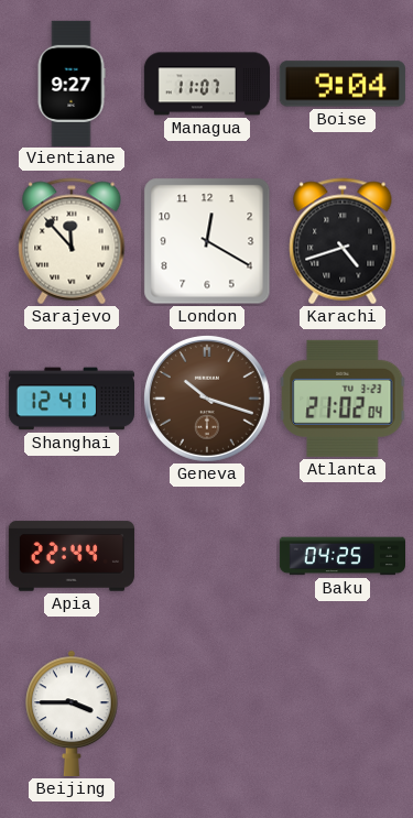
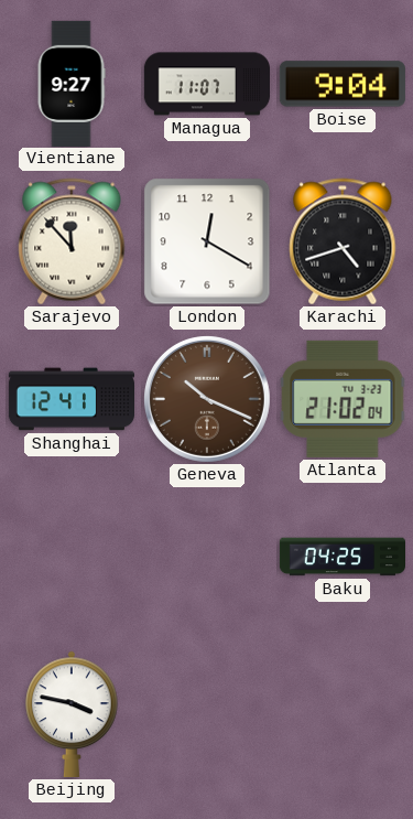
Geneva: 10:18 -> 10:19
Apia: 22:44 -> none
Beijing: 3:45 -> 3:47
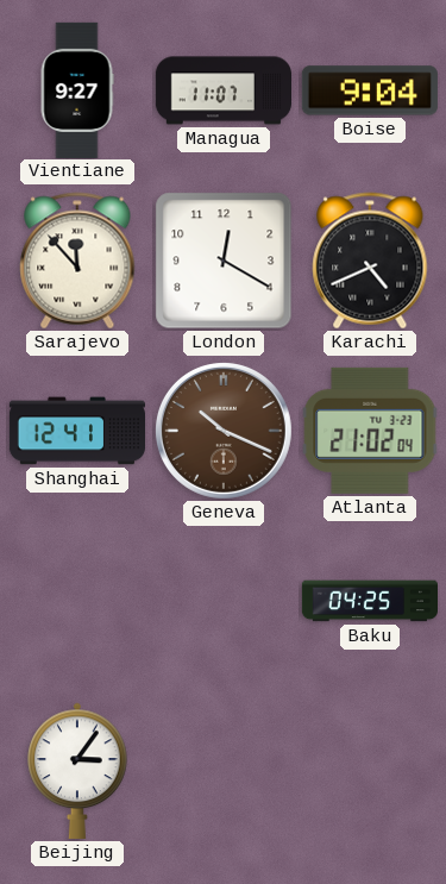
Karachi: 4:42 -> 4:41
Beijing: 3:47 -> 3:06
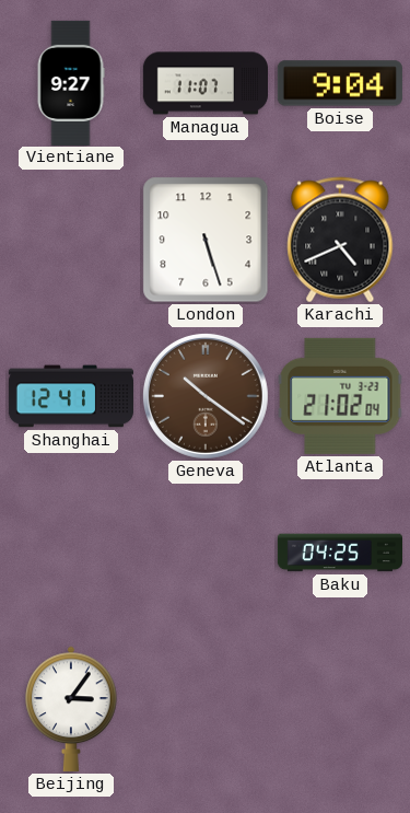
Sarajevo: 11:53 -> none
London: 12:20 -> 5:27
Geneva: 10:19 -> 10:21
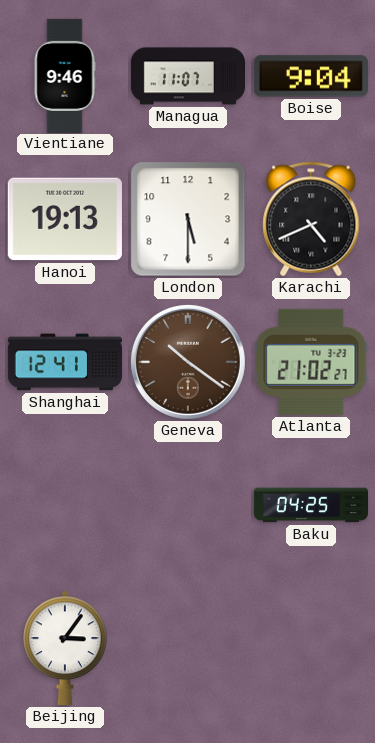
Vientiane: 9:27 -> 9:46
Hanoi: none -> 19:13
London: 5:27 -> 5:30
Atlanta: 21:02:04 -> 21:02:27
